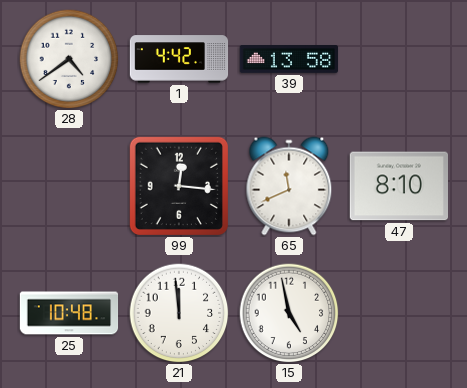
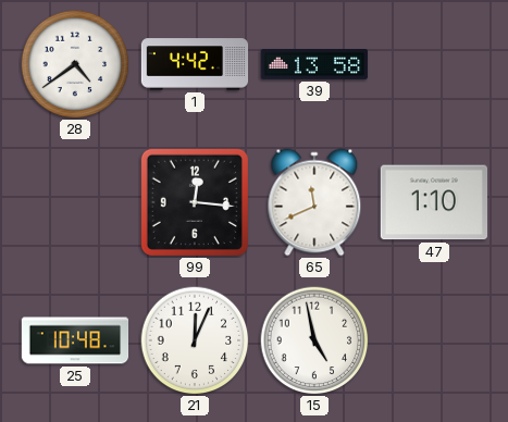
47: 8:10 -> 1:10
21: 11:59 -> 12:04
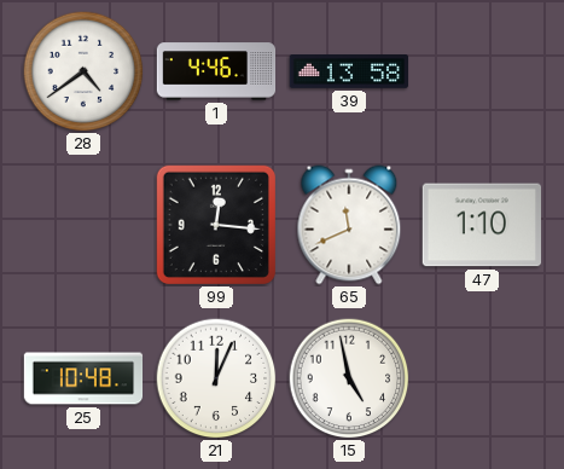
1: 4:42 -> 4:46
